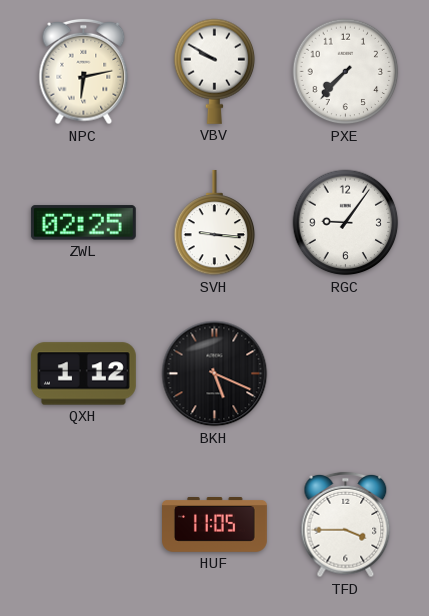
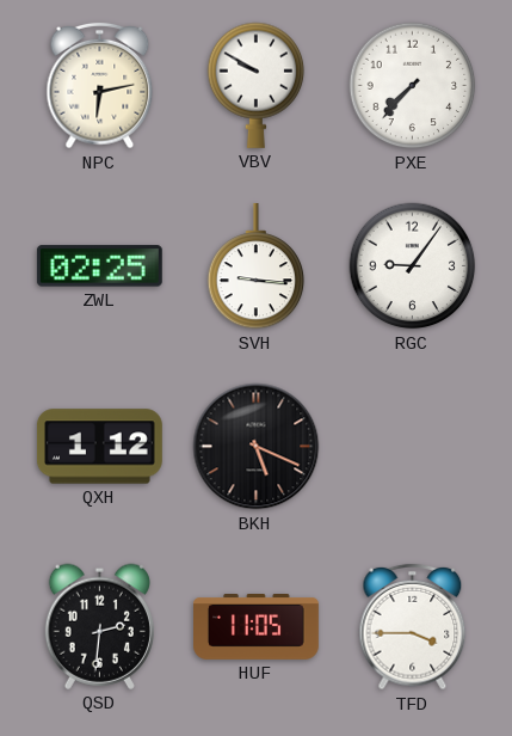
QSD: none -> 2:31
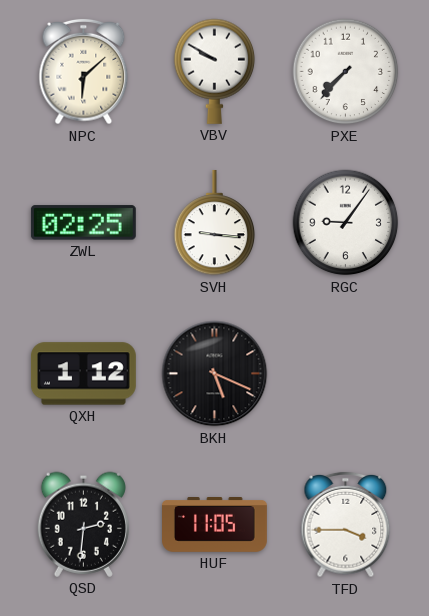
NPC: 6:13 -> 6:08
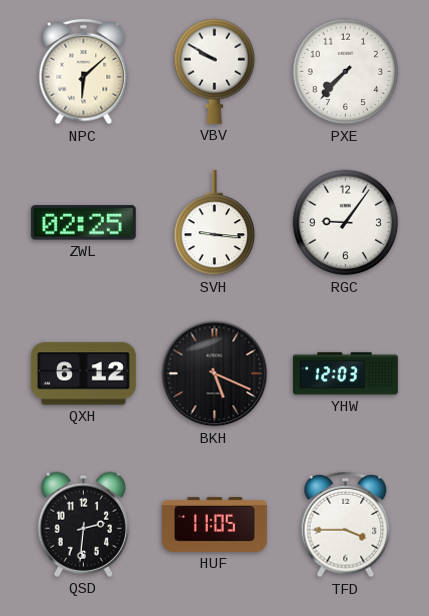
QXH: 1:12 -> 6:12
YHW: none -> 12:03
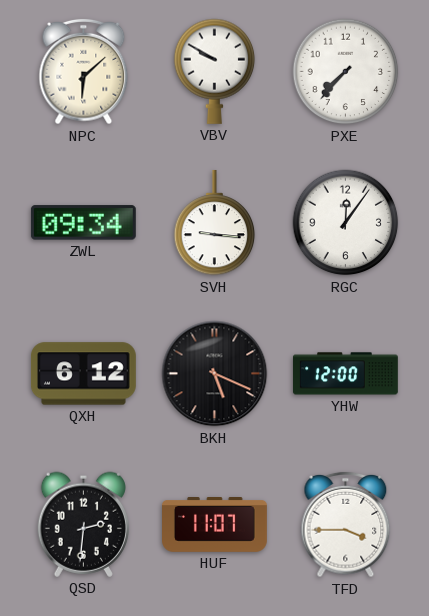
ZWL: 02:25 -> 09:34
RGC: 9:06 -> 12:06
YHW: 12:03 -> 12:00
HUF: 11:05 -> 11:07
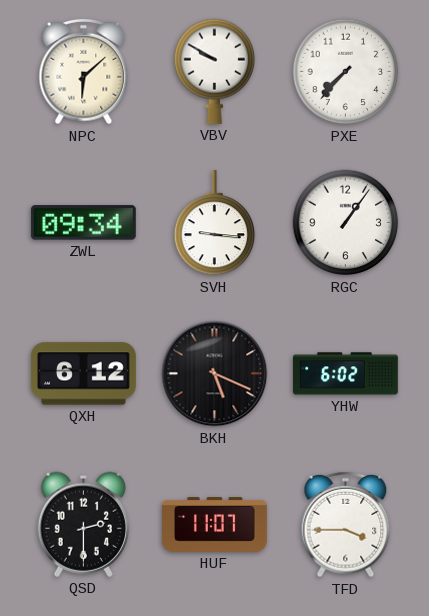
RGC: 12:06 -> 1:06
YHW: 12:00 -> 6:02
QSD: 2:31 -> 2:30
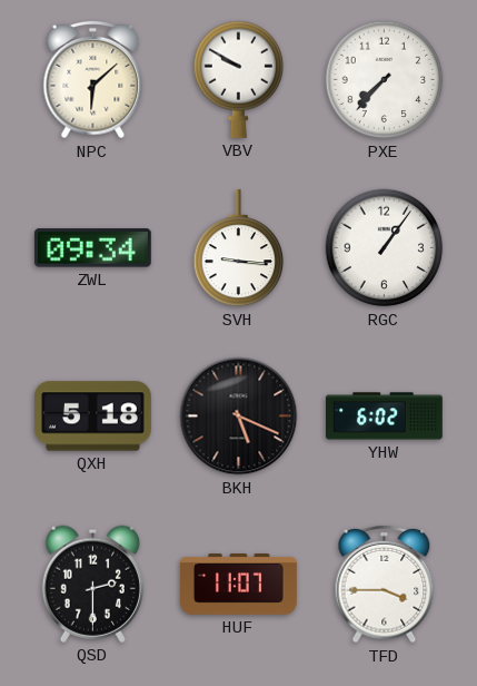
QXH: 6:12 -> 5:18
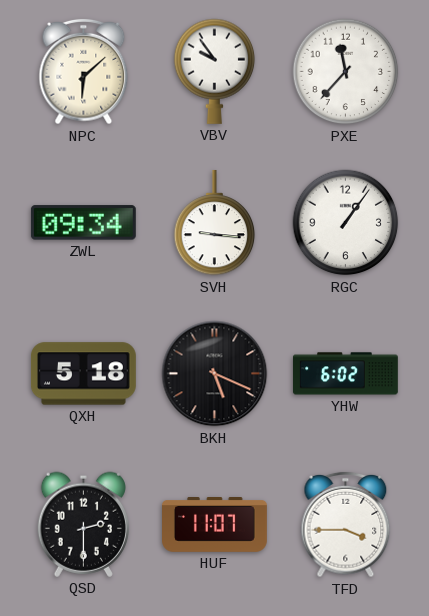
VBV: 9:50 -> 9:54
PXE: 7:37 -> 11:37
